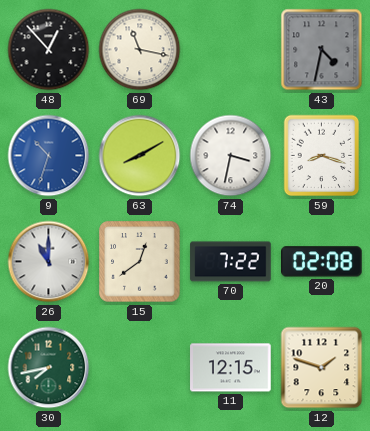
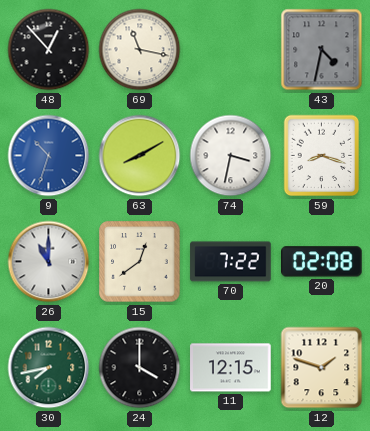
24: none -> 4:00
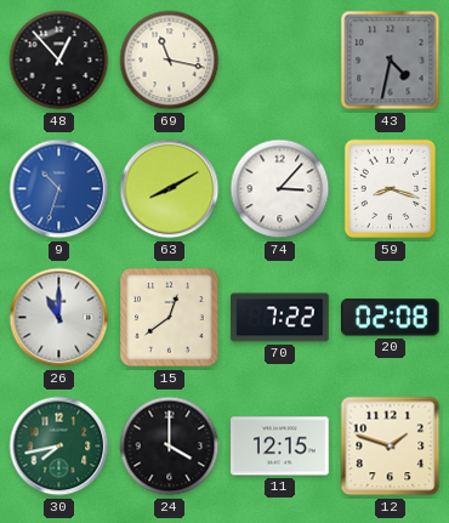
74: 3:32 -> 3:07
